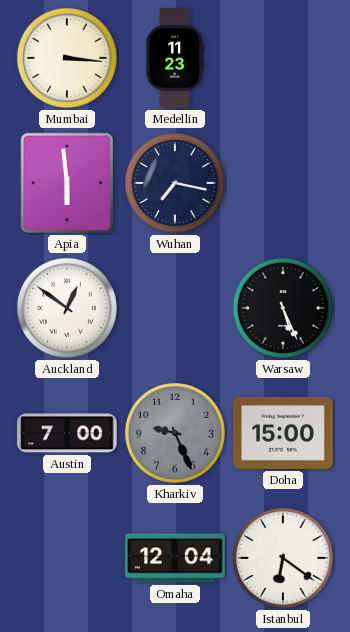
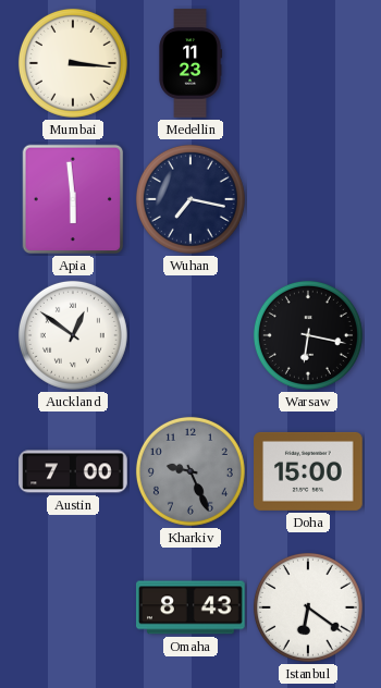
Warsaw: 5:26 -> 6:17
Omaha: 12:04 -> 8:43
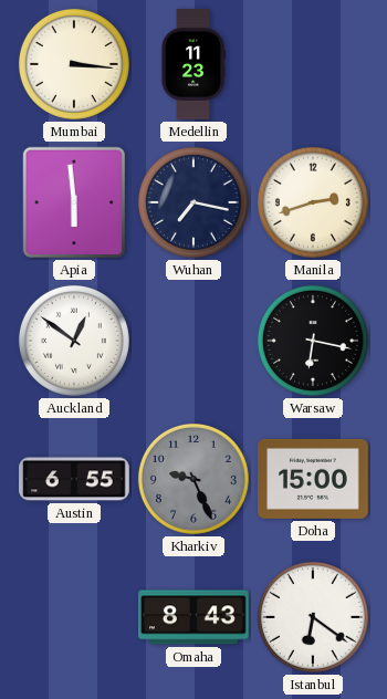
Manila: none -> 2:42
Austin: 7:00 -> 6:55
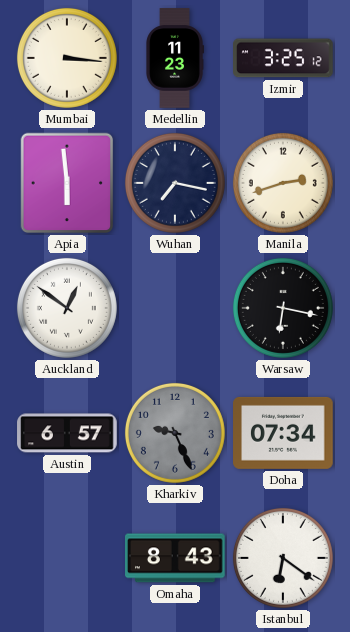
Izmir: none -> 3:25
Austin: 6:55 -> 6:57
Doha: 15:00 -> 07:34
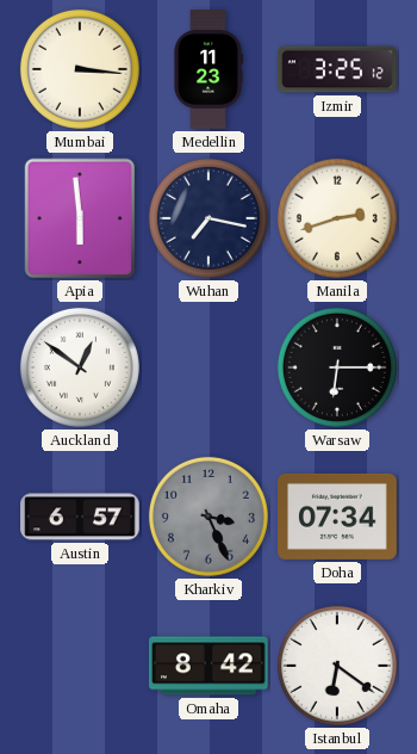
Warsaw: 6:17 -> 6:15
Kharkiv: 9:26 -> 3:26
Omaha: 8:43 -> 8:42
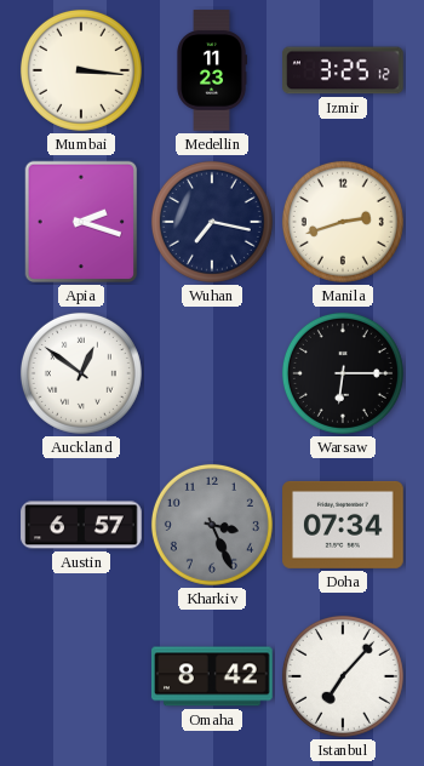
Apia: 5:59 -> 2:18
Istanbul: 6:21 -> 7:07
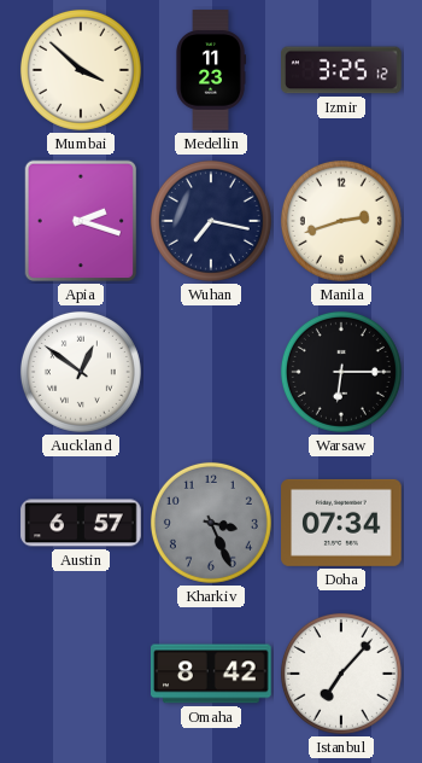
Mumbai: 3:16 -> 3:52
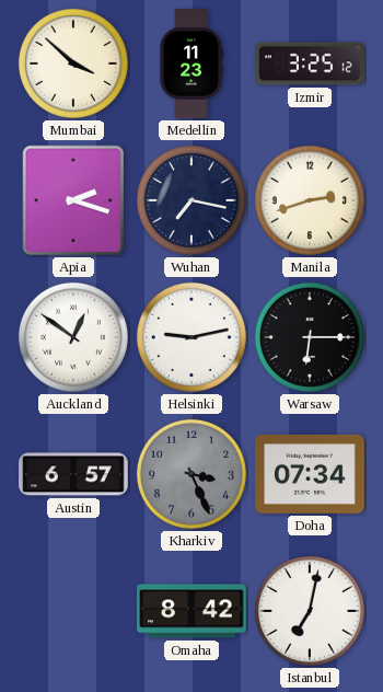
Helsinki: none -> 9:13
Istanbul: 7:07 -> 7:02
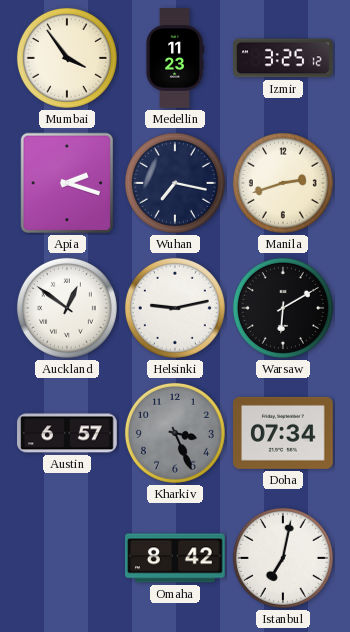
Mumbai: 3:52 -> 3:54
Warsaw: 6:15 -> 6:10
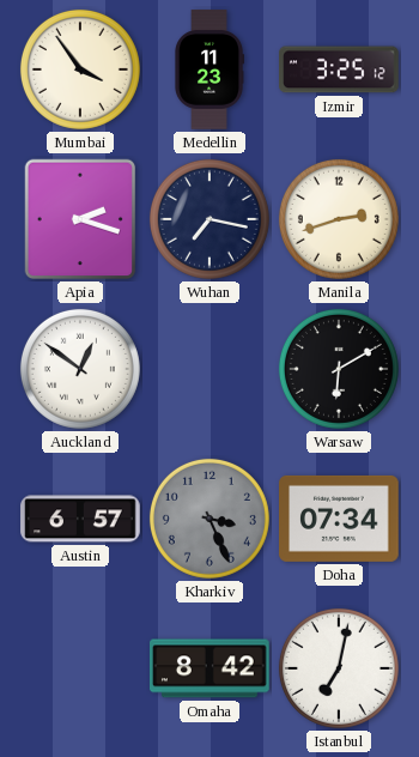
Helsinki: 9:13 -> none
